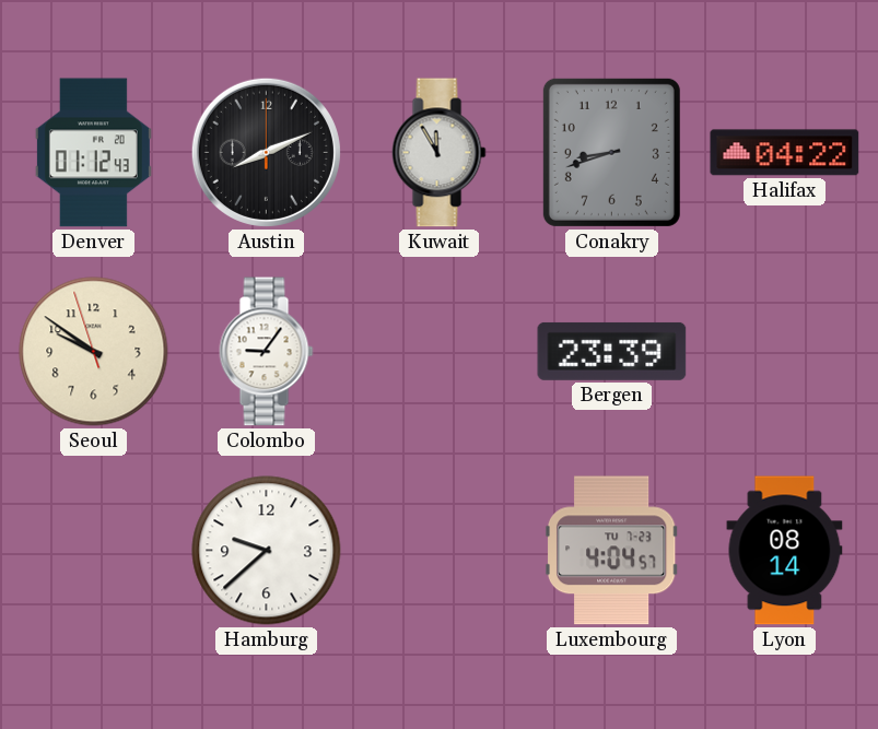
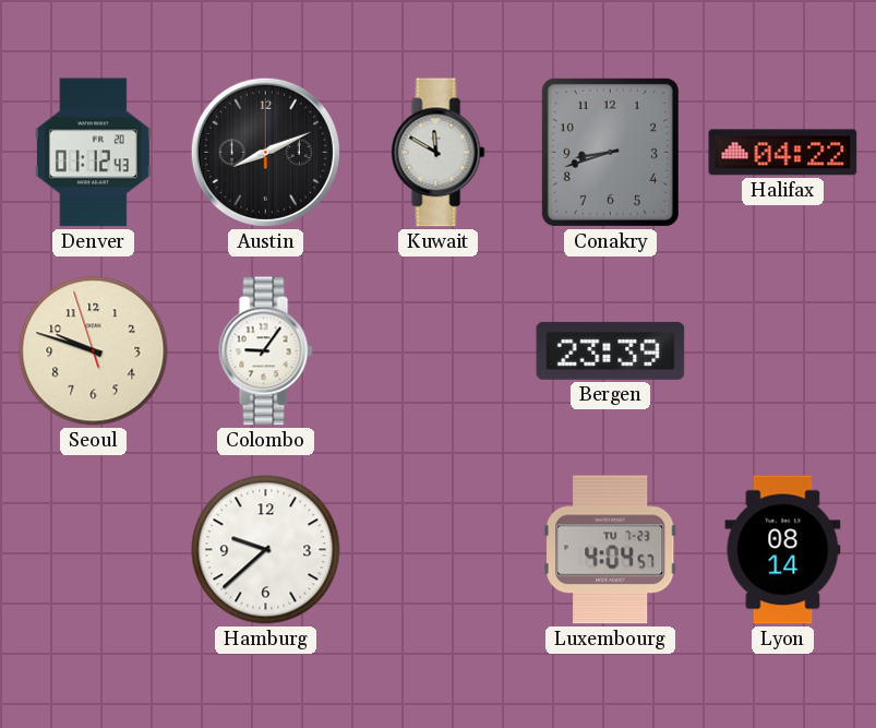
Kuwait: 11:55 -> 11:50
Seoul: 9:50 -> 9:47
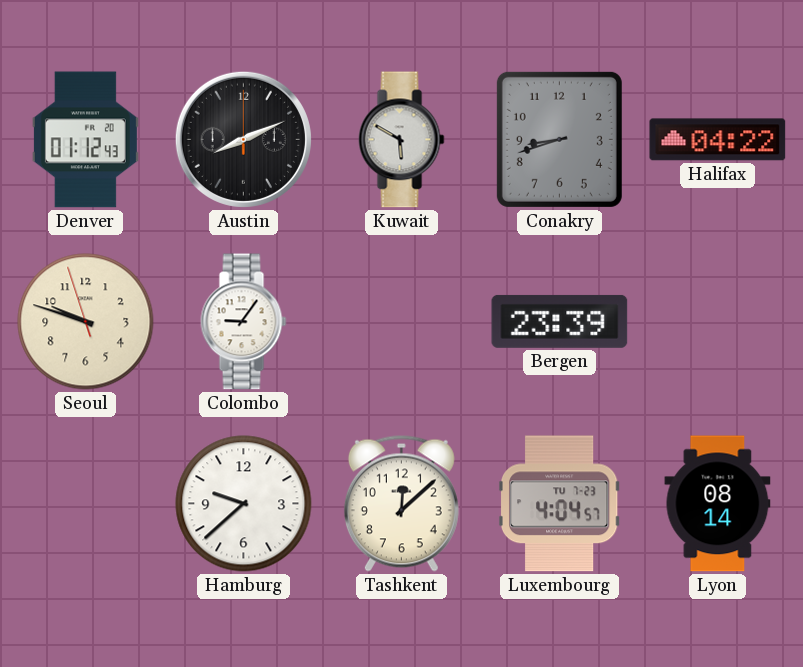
Kuwait: 11:50 -> 5:50
Tashkent: none -> 12:08
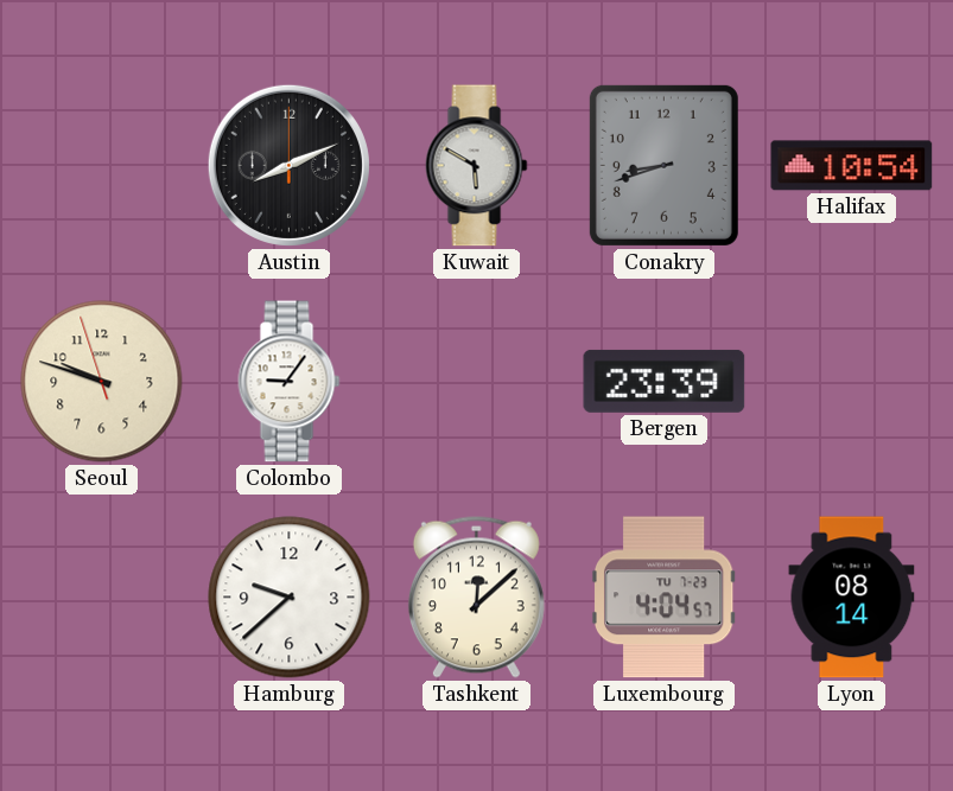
Denver: 01:12 -> none
Halifax: 04:22 -> 10:54
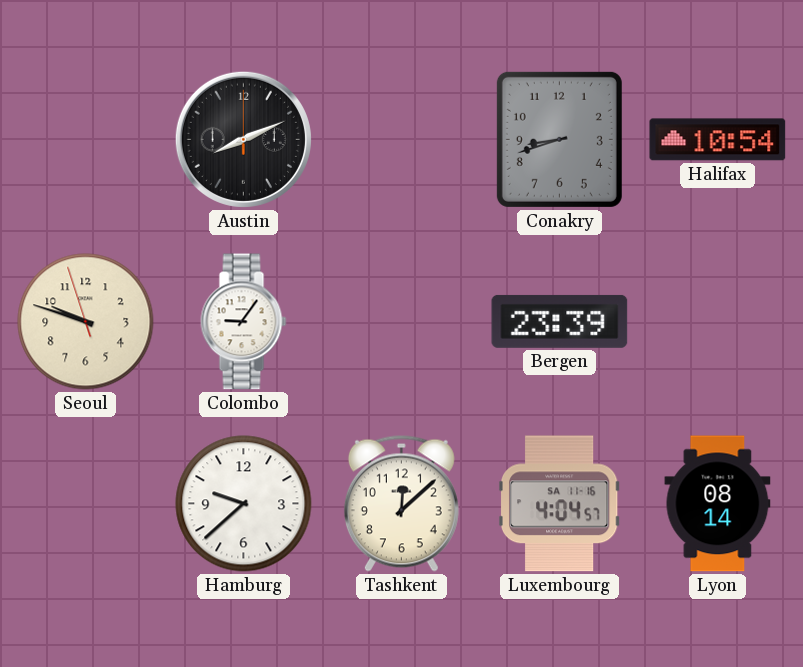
Kuwait: 5:50 -> none
Luxembourg date: TU 7-23 -> SA 11-16
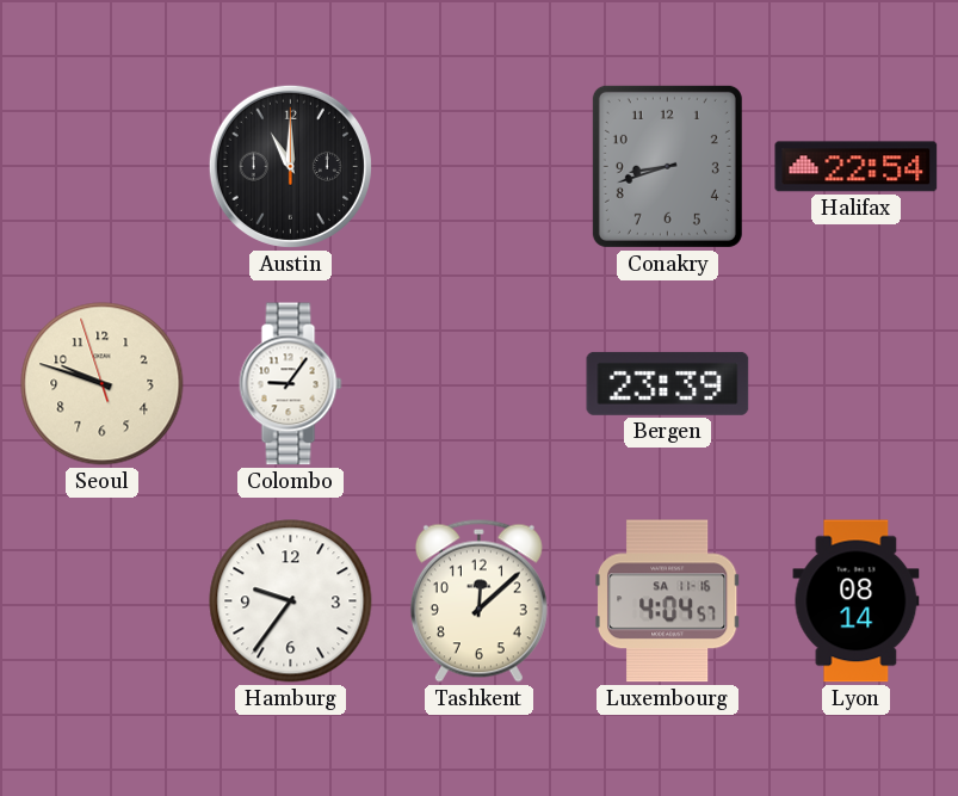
Austin: 8:11 -> 11:00
Halifax: 10:54 -> 22:54
Hamburg: 9:38 -> 9:36
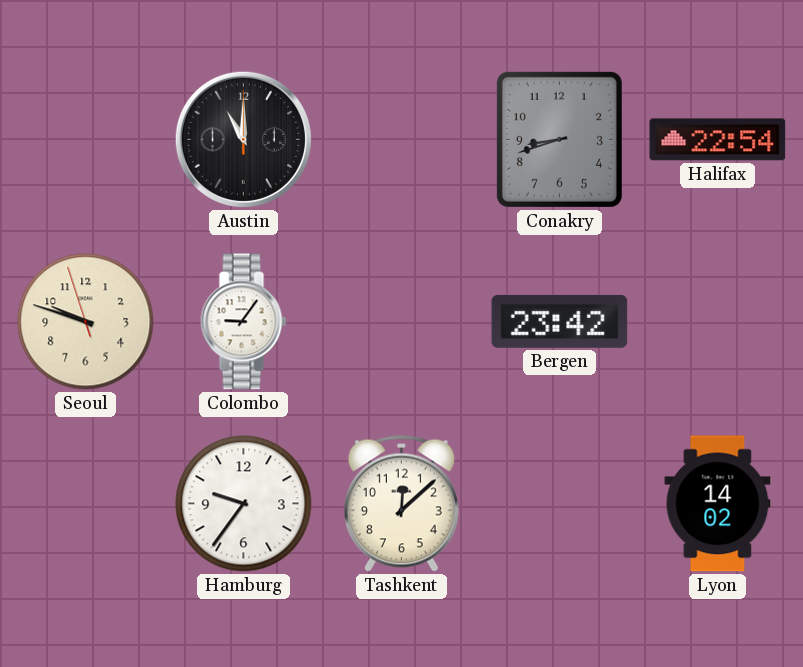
Bergen: 23:39 -> 23:42
Luxembourg: 4:04 -> none
Lyon: 08:14 -> 14:02
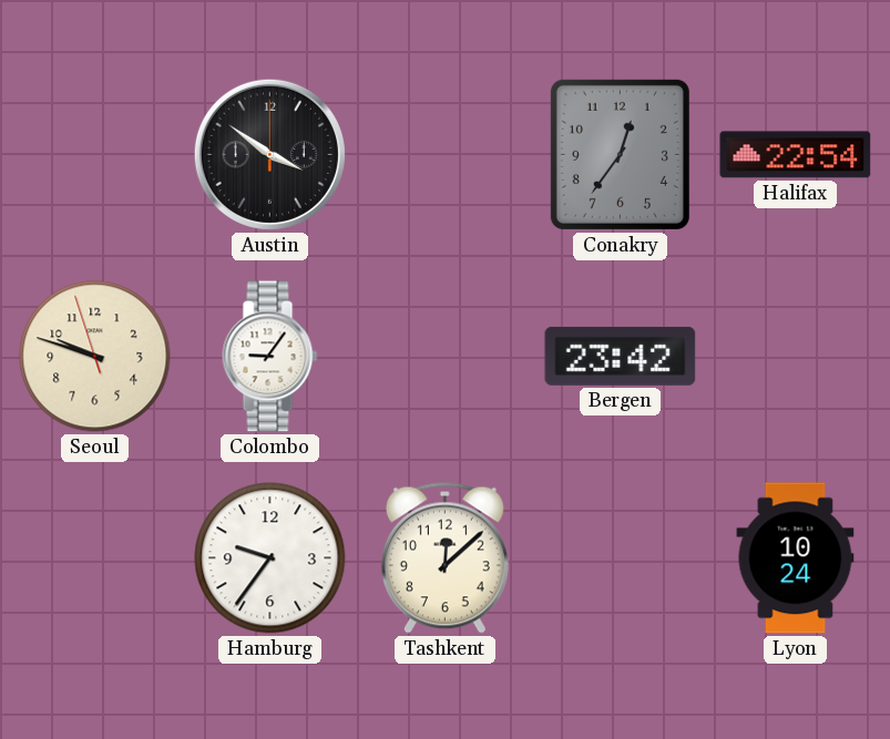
Austin: 11:00 -> 3:51
Conakry: 8:42 -> 12:36
Lyon: 14:02 -> 10:24
